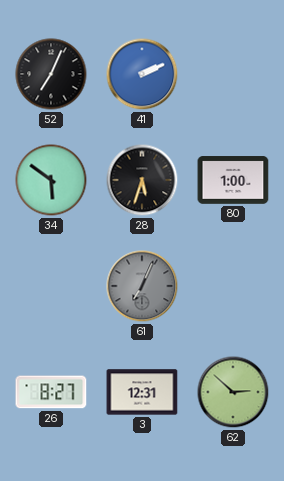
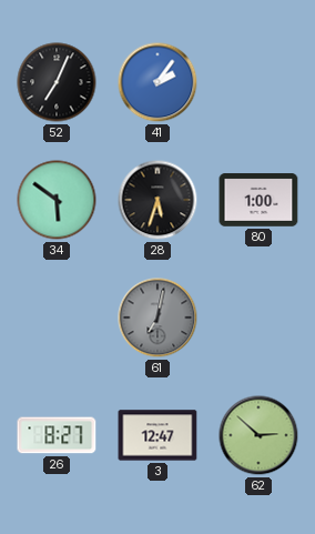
41: 2:11 -> 2:06
61: 7:04 -> 7:02
3: 12:31 -> 12:47
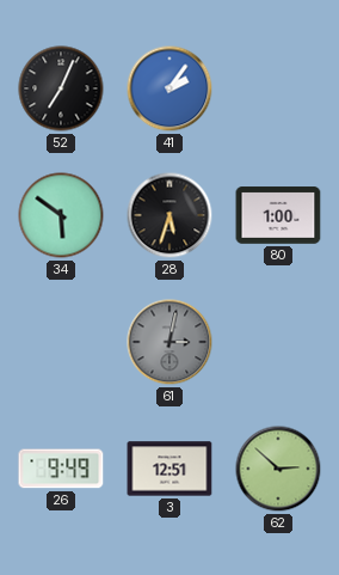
61: 7:02 -> 3:02
26: 8:27 -> 9:49
3: 12:47 -> 12:51
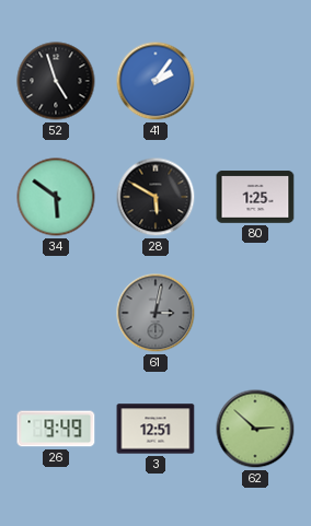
52: 7:04 -> 4:57
28: 5:33 -> 5:50
80: 1:00 -> 1:25
